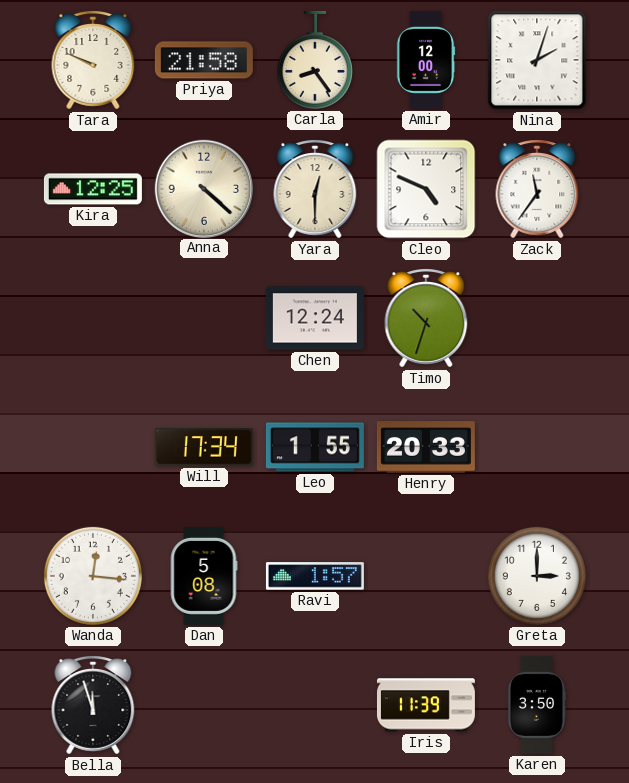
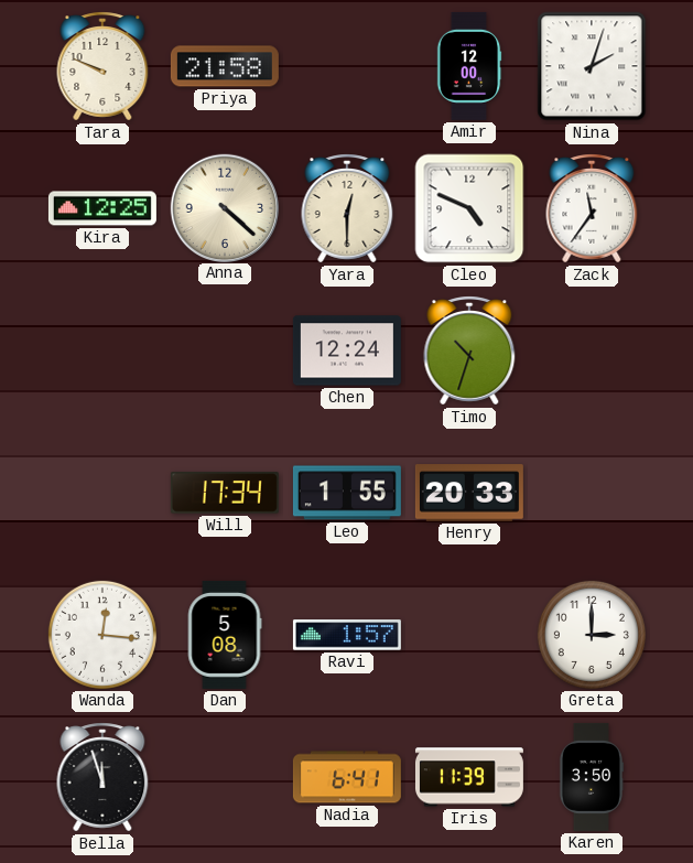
Carla: 8:24 -> none
Nadia: none -> 6:41
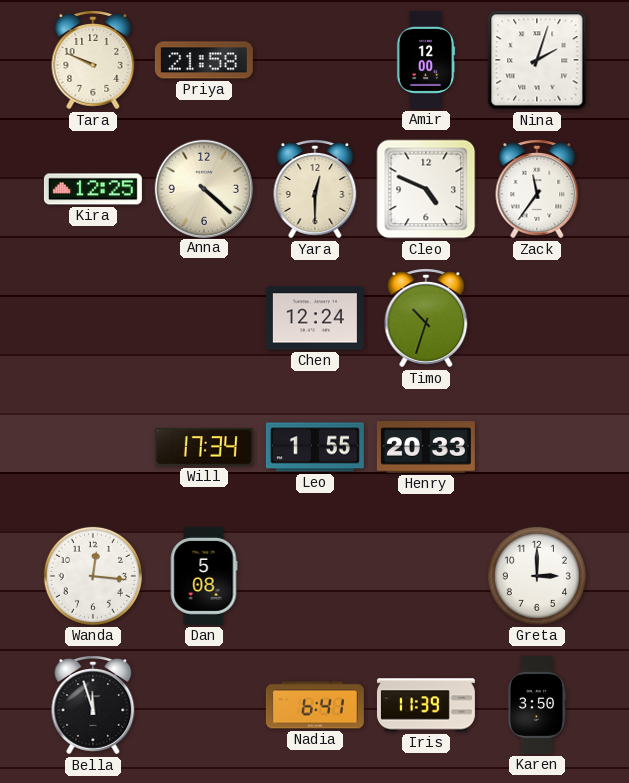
Ravi: 1:57 -> none
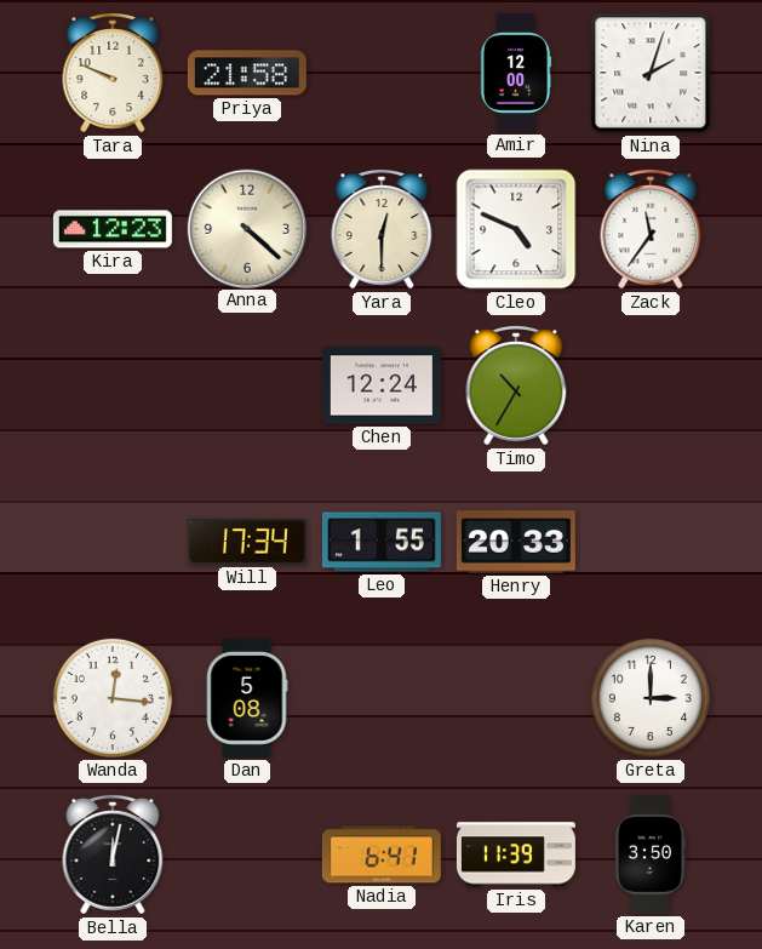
Kira: 12:25 -> 12:23
Timo: 10:33 -> 10:35
Bella: 11:57 -> 12:02
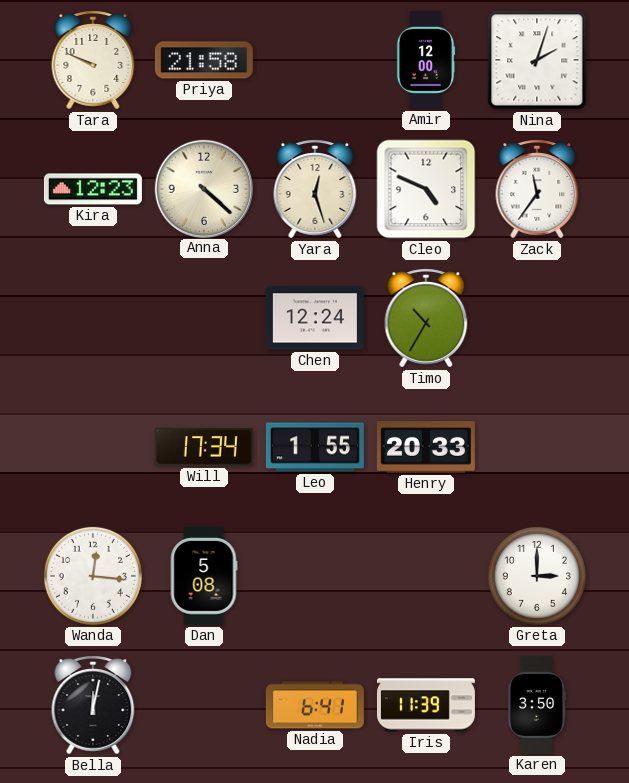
Yara: 12:30 -> 12:27
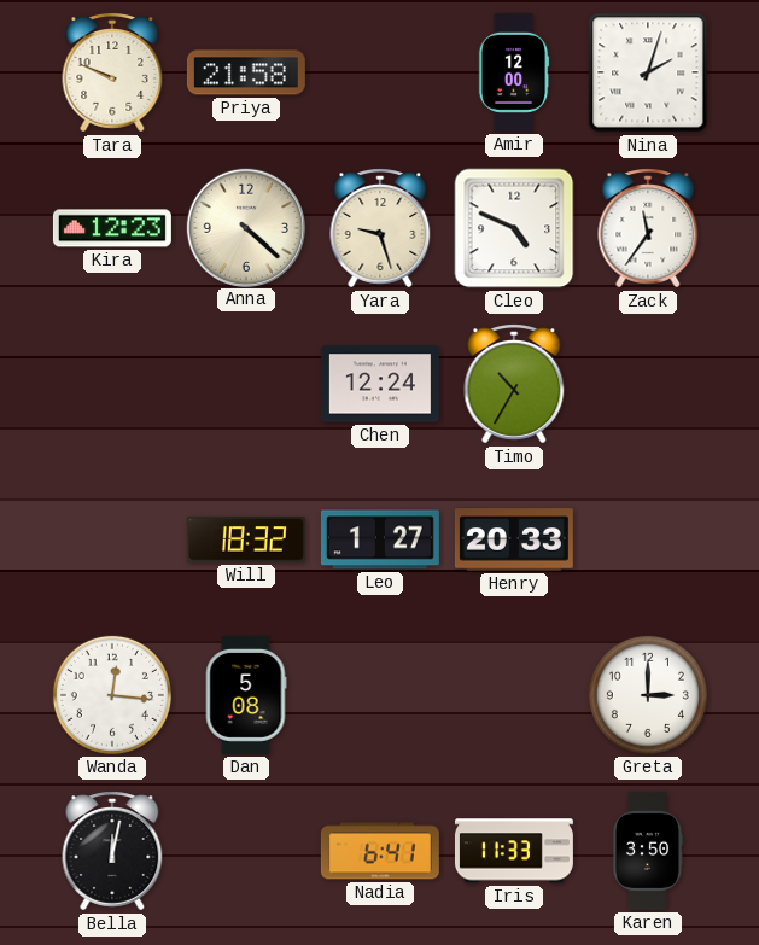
Yara: 12:27 -> 9:27
Will: 17:34 -> 18:32
Leo: 1:55 -> 1:27
Iris: 11:39 -> 11:33
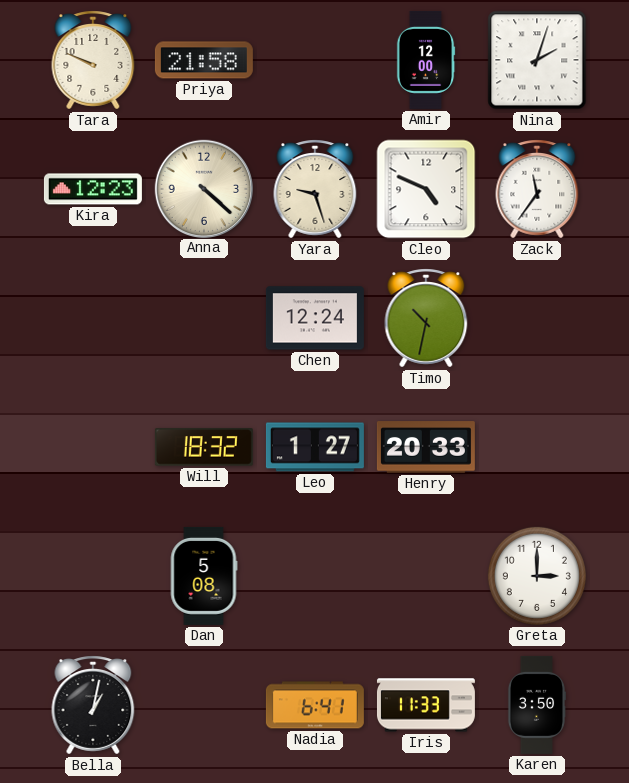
Timo: 10:35 -> 10:32
Wanda: 12:16 -> none
Bella: 12:02 -> 1:02
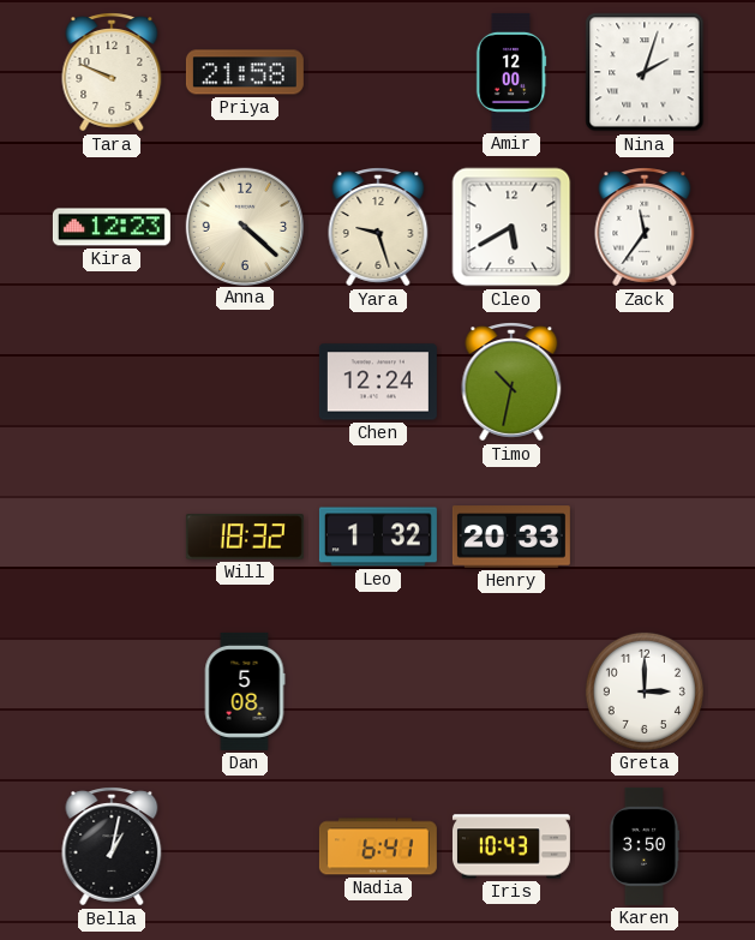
Cleo: 4:49 -> 5:40
Leo: 1:27 -> 1:32
Iris: 11:33 -> 10:43
